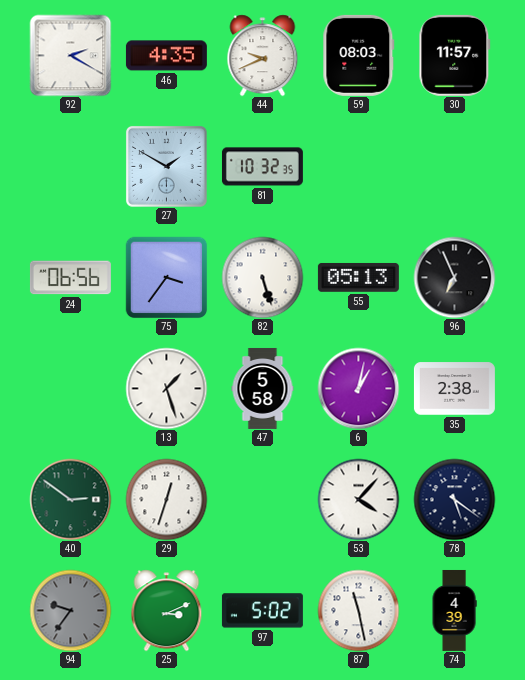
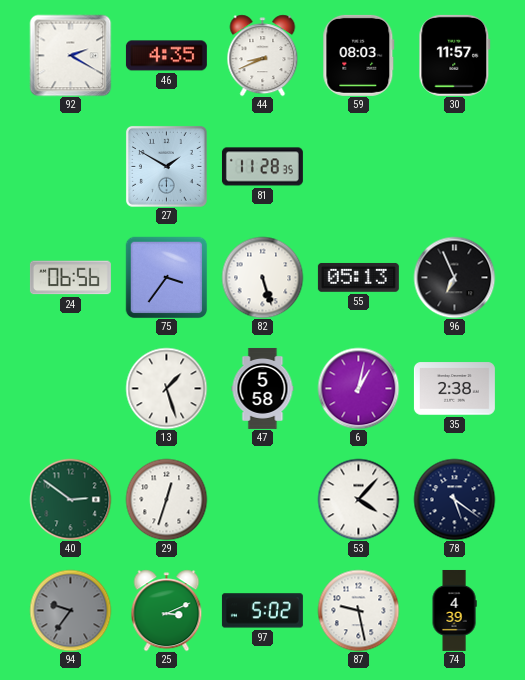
44: 9:41 -> 8:41
81: 10:32 -> 11:28
87: 11:28 -> 9:28
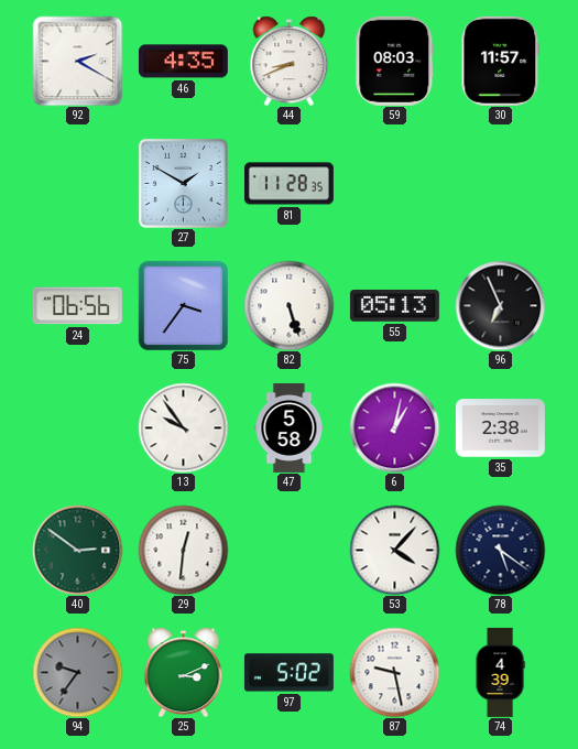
13: 1:27 -> 9:54
29: 12:33 -> 12:31
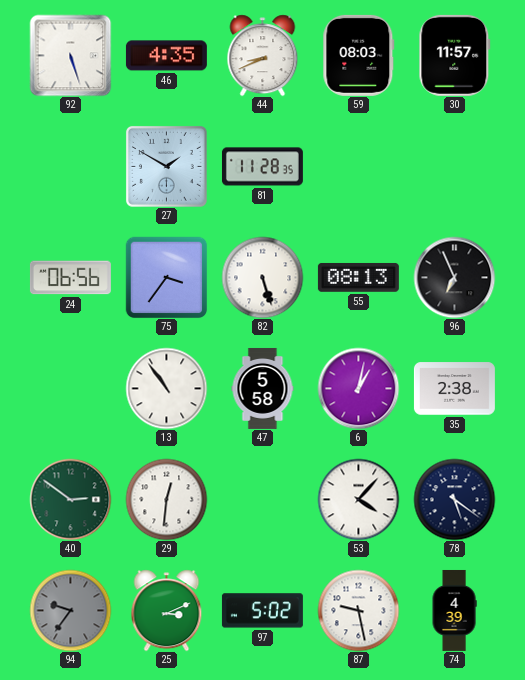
92: 2:20 -> 5:27
55: 05:13 -> 08:13
13: 9:54 -> 10:54
